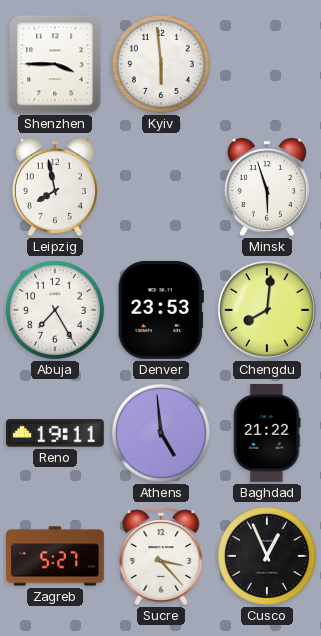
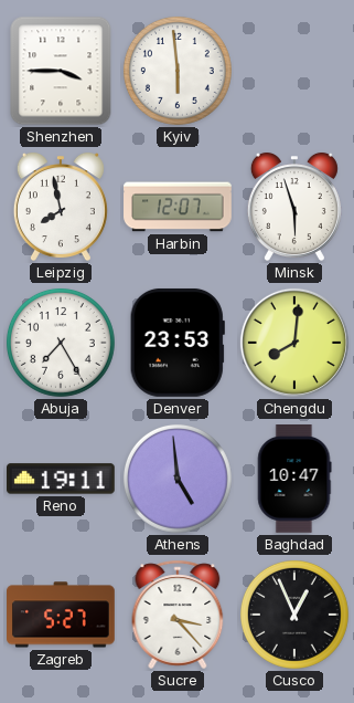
Harbin: none -> 12:07
Baghdad: 21:22 -> 10:47
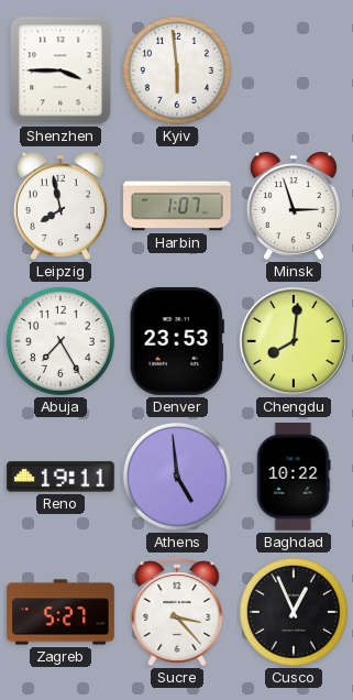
Harbin: 12:07 -> 1:07
Minsk: 5:57 -> 2:57
Baghdad: 10:47 -> 10:22
